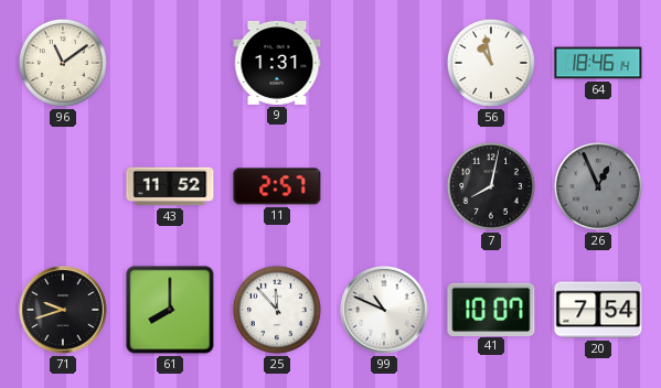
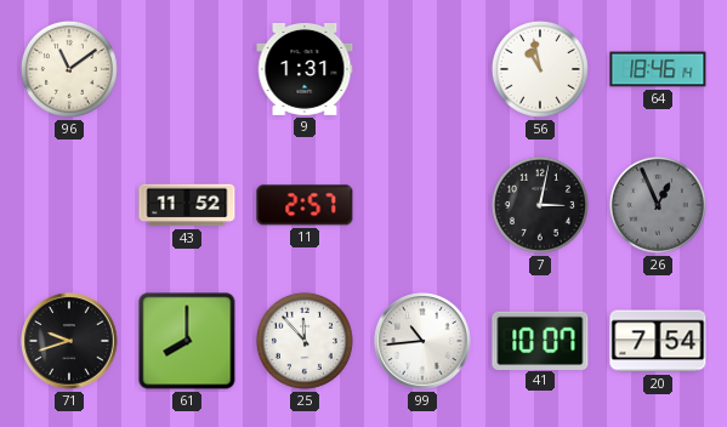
7: 8:02 -> 3:02
99: 10:49 -> 10:44
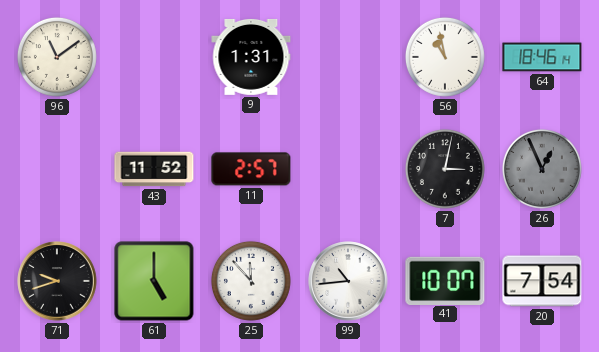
61: 8:00 -> 5:00
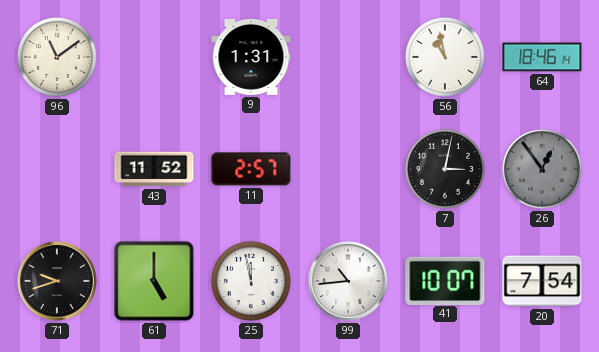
26: 12:56 -> 12:54
25: 11:53 -> 11:58
